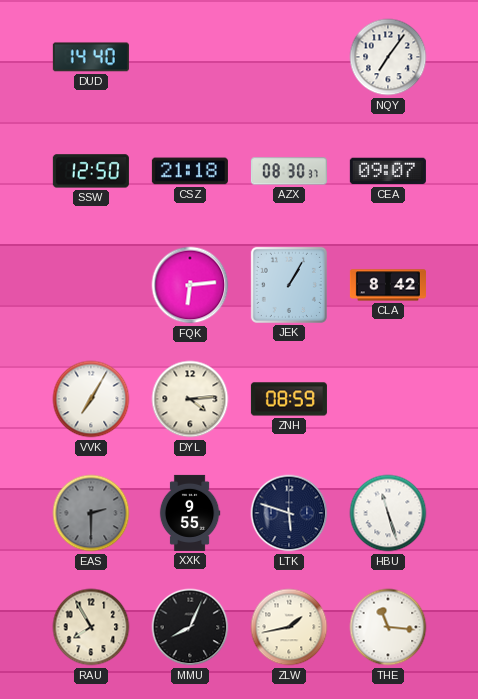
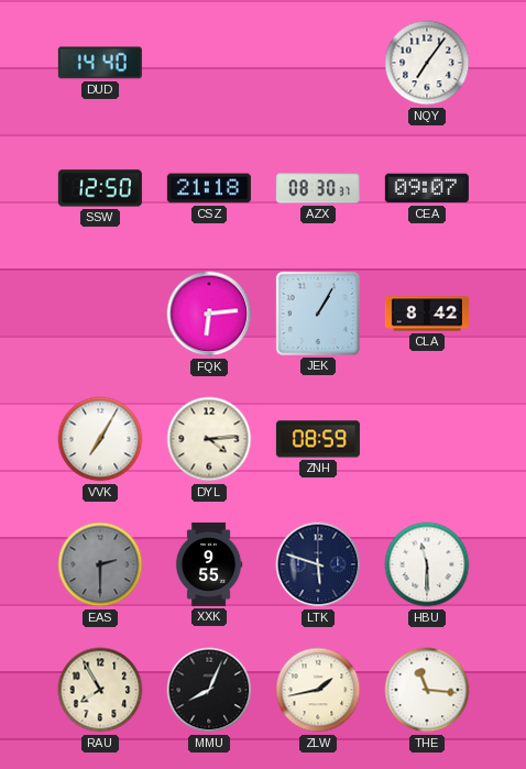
HBU: 11:27 -> 11:30
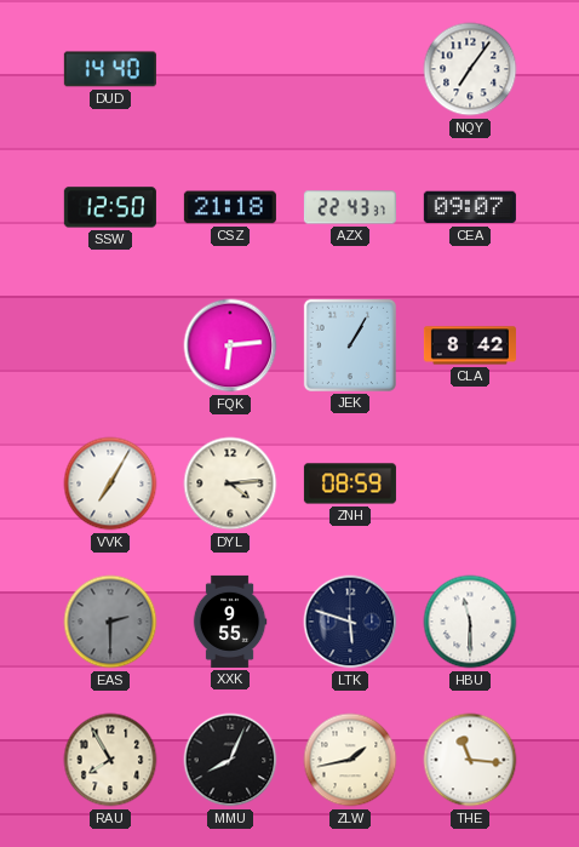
AZX: 08:30 -> 22:43
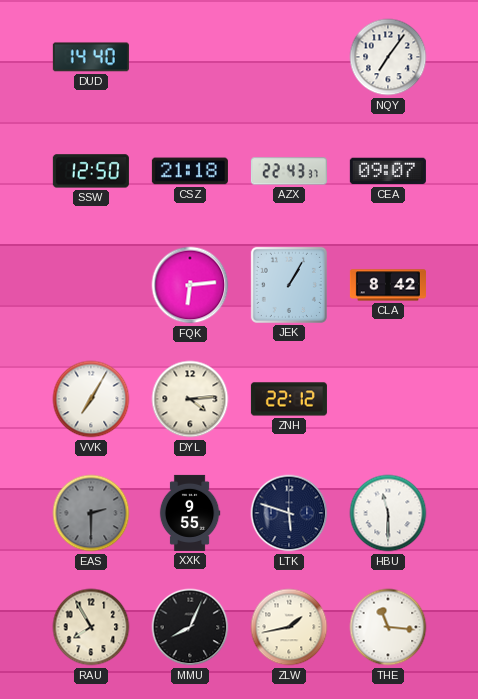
ZNH: 08:59 -> 22:12
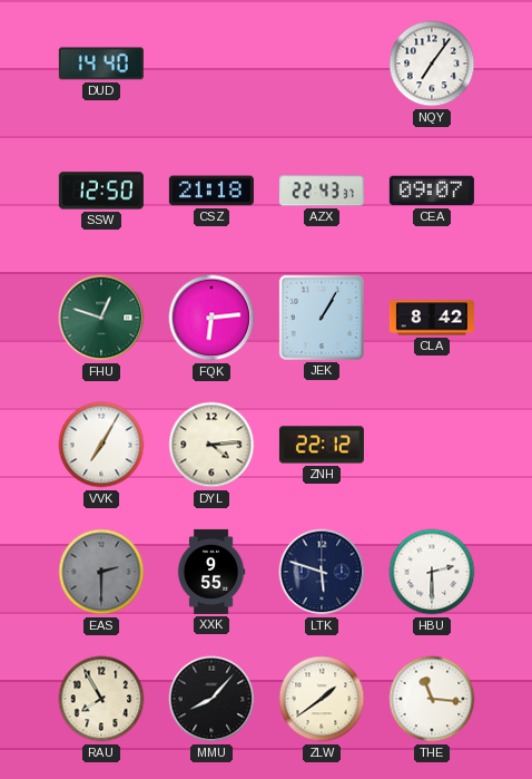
FHU: none -> 12:48
HBU: 11:30 -> 2:30
MMU: 8:04 -> 8:07
ZLW: 1:43 -> 1:39
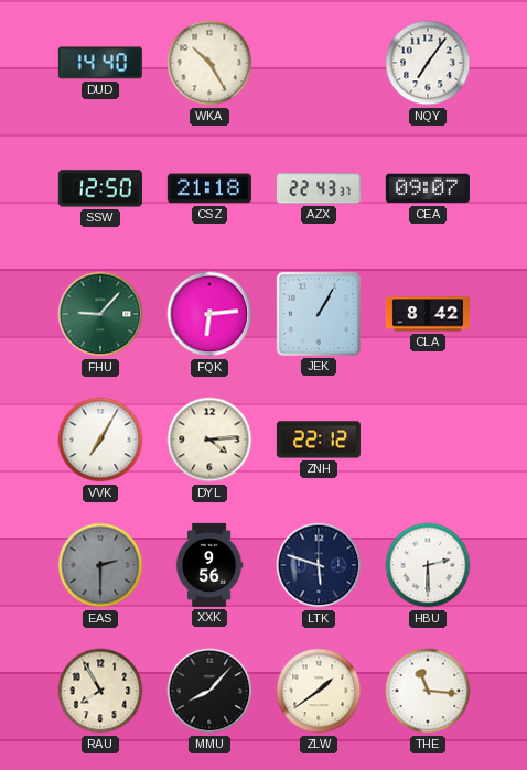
WKA: none -> 10:25
FHU: 12:48 -> 9:07
XXK: 9:55 -> 9:56
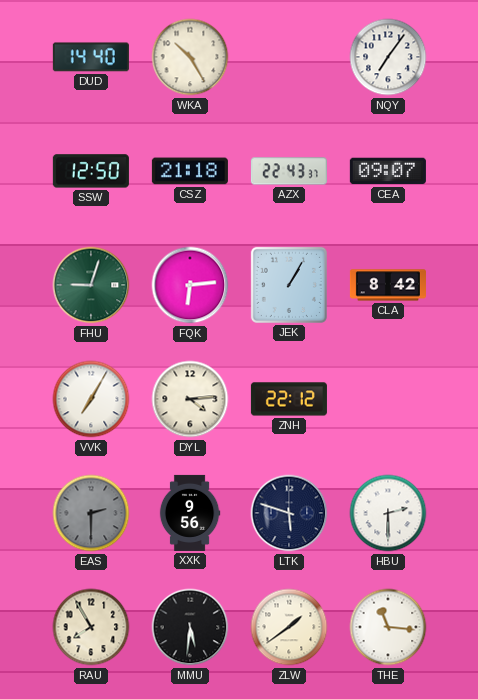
FHU: 9:07 -> 9:03
MMU: 8:07 -> 5:31
